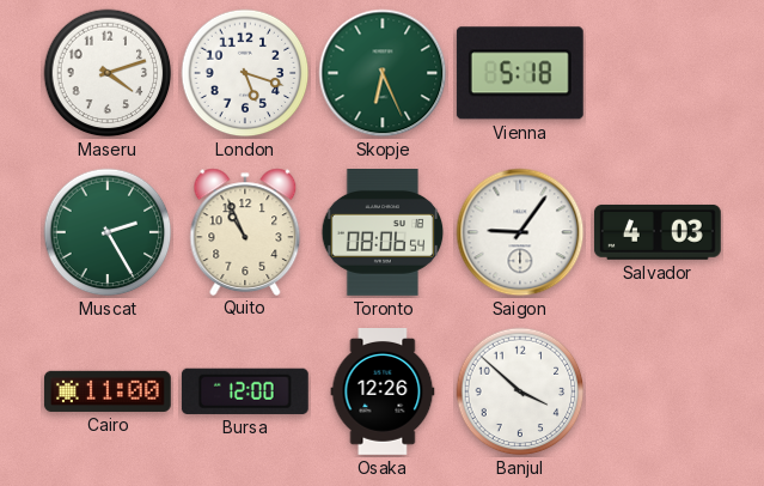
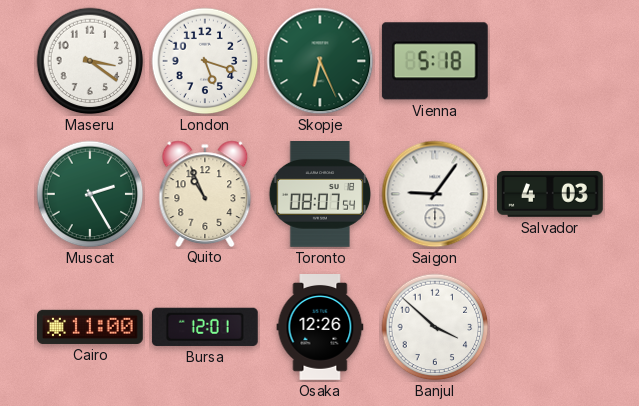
Maseru: 4:12 -> 3:21
Toronto: 08:06 -> 08:07
Bursa: 12:00 -> 12:01
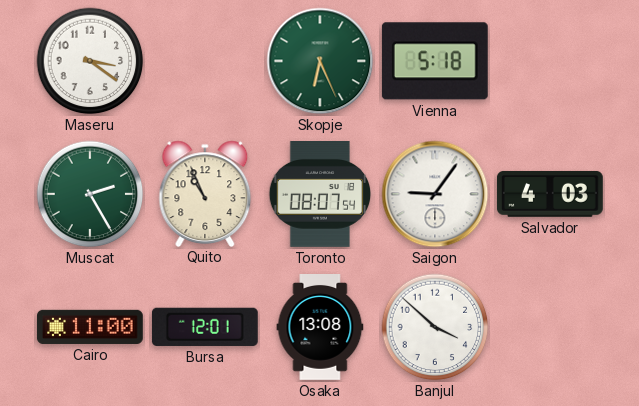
London: 5:18 -> none
Osaka: 12:26 -> 13:08
